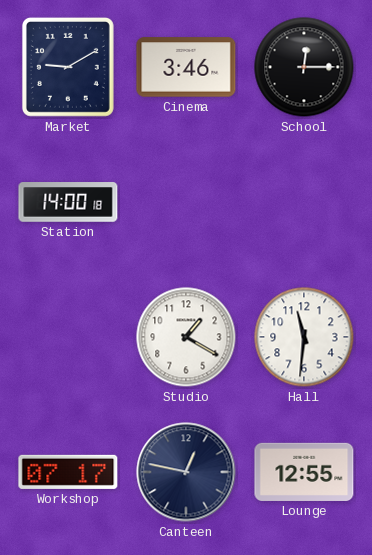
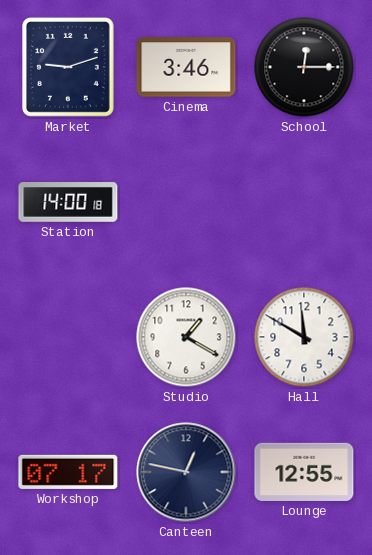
Market: 9:10 -> 9:12
Hall: 11:31 -> 11:50
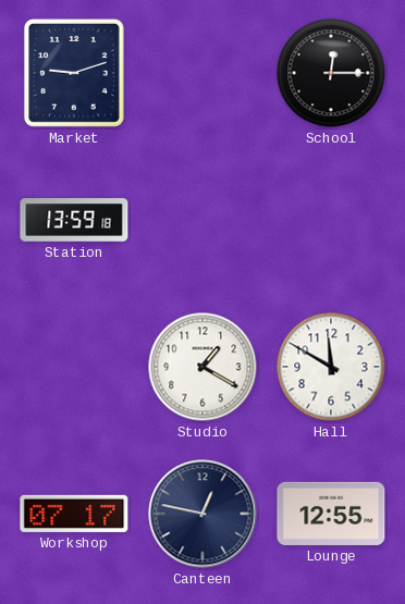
Cinema: 3:46 -> none
Station: 14:00 -> 13:59
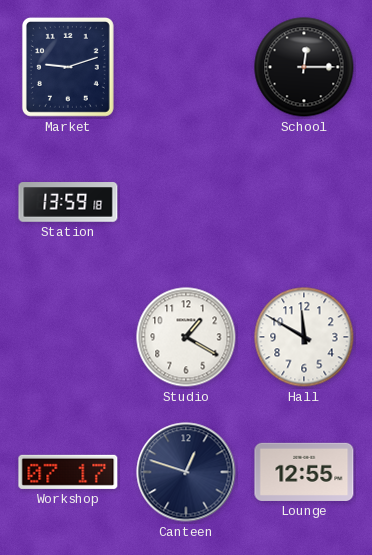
Canteen: 12:47 -> 12:48
